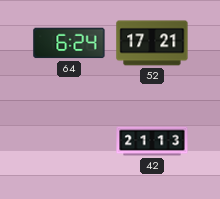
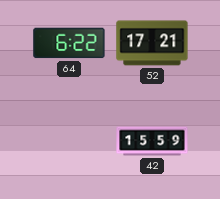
64: 6:24 -> 6:22
42: 21:13 -> 15:59
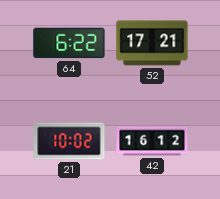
21: none -> 10:02
42: 15:59 -> 16:12
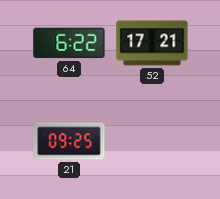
21: 10:02 -> 09:25
42: 16:12 -> none
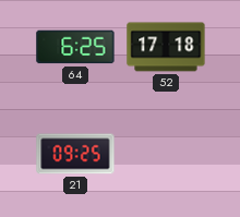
64: 6:22 -> 6:25
52: 17:21 -> 17:18
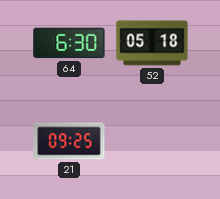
64: 6:25 -> 6:30
52: 17:18 -> 05:18
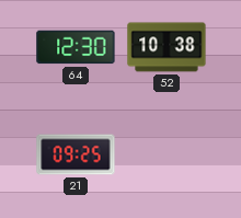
64: 6:30 -> 12:30
52: 05:18 -> 10:38
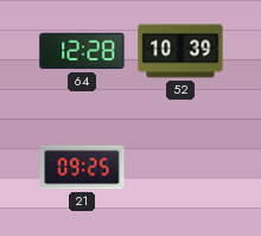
64: 12:30 -> 12:28
52: 10:38 -> 10:39
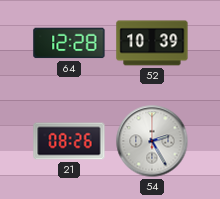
21: 09:25 -> 08:26
54: none -> 2:25
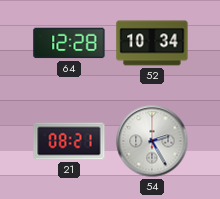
52: 10:39 -> 10:34
21: 08:26 -> 08:21
